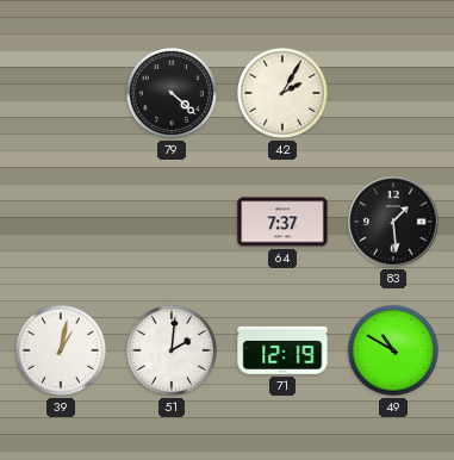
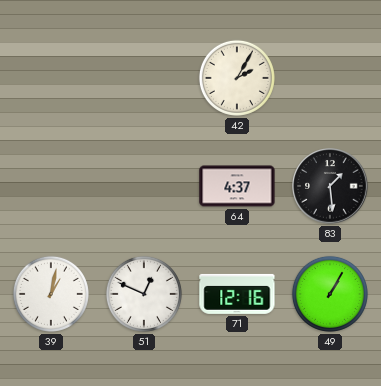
79: 4:22 -> none
64: 7:37 -> 4:37
51: 2:01 -> 12:49
71: 12:19 -> 12:16
49: 10:50 -> 1:05
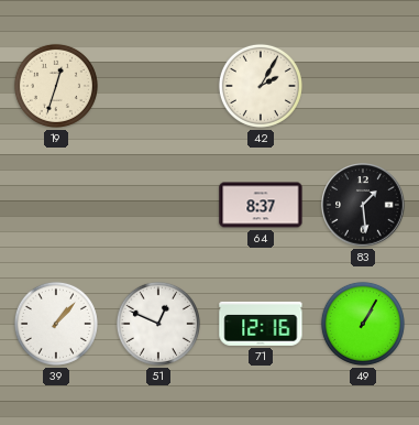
19: none -> 12:33
64: 4:37 -> 8:37
39: 1:02 -> 1:07
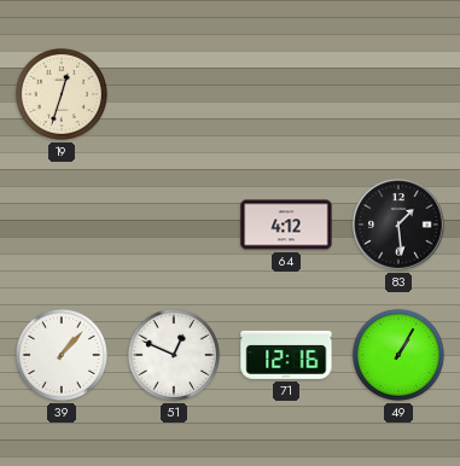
42: 2:05 -> none
64: 8:37 -> 4:12
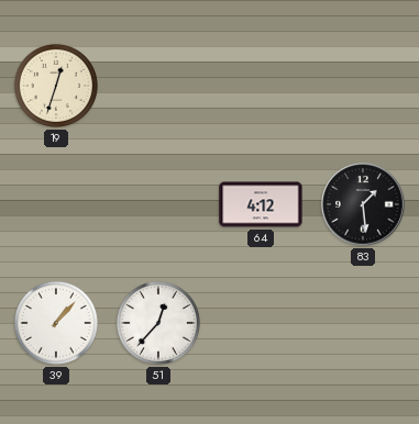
51: 12:49 -> 12:37
71: 12:16 -> none
49: 1:05 -> none
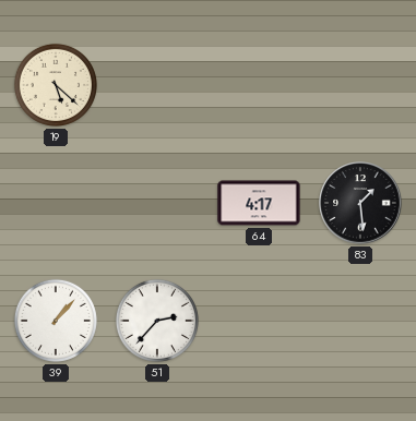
19: 12:33 -> 5:22
64: 4:12 -> 4:17
51: 12:37 -> 2:37
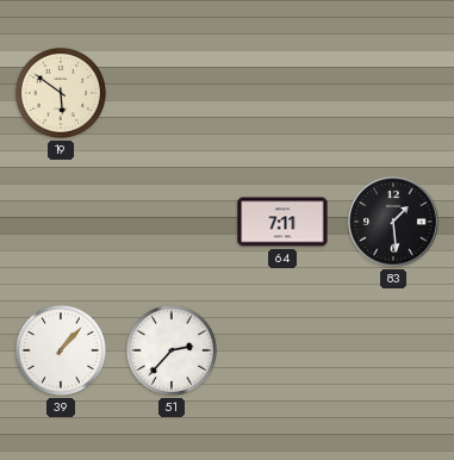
19: 5:22 -> 5:51
64: 4:17 -> 7:11
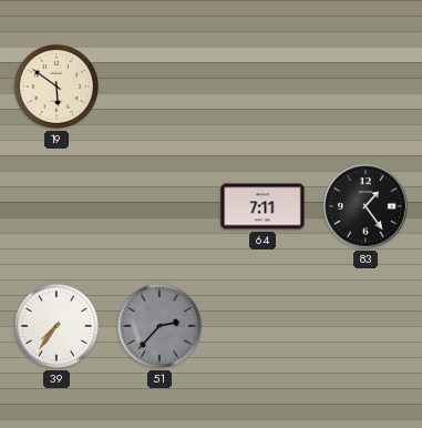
83: 1:29 -> 1:24
39: 1:07 -> 7:36
51 dial: white -> grey
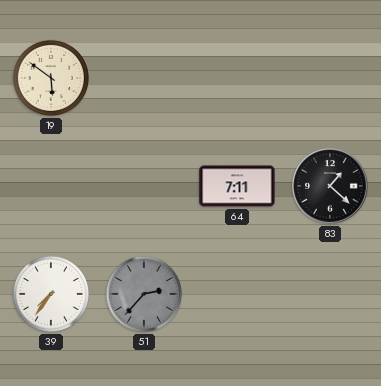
83: 1:24 -> 1:22
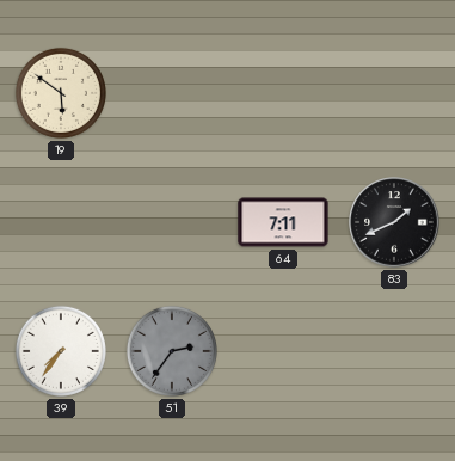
83: 1:22 -> 1:41
51: 2:37 -> 2:36
